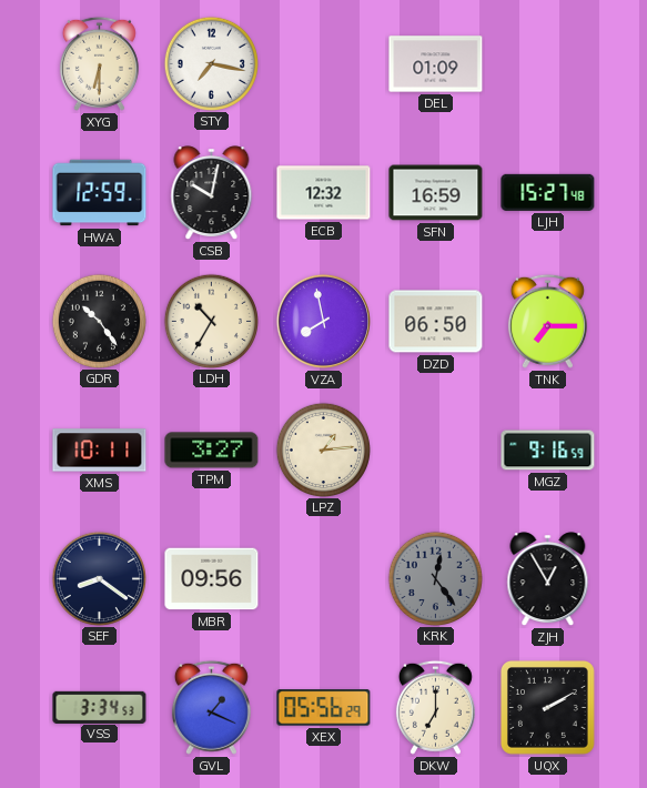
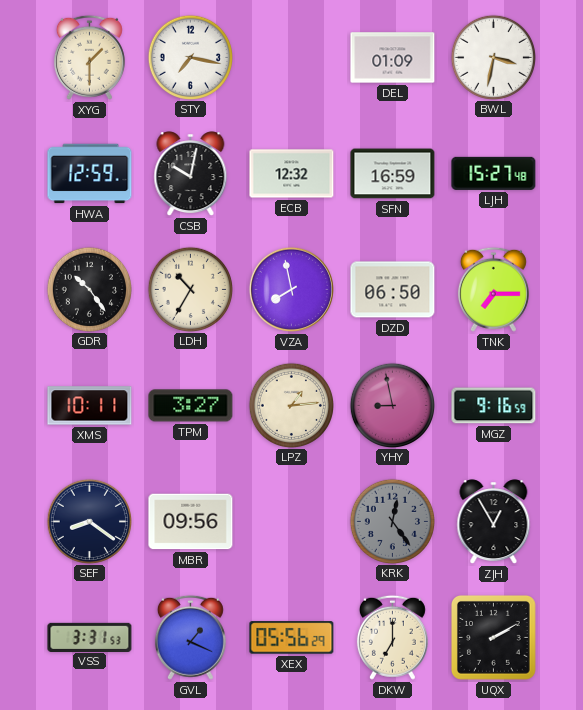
XYG: 6:30 -> 1:30
BWL: none -> 3:32
YHY: none -> 8:58
VSS: 3:34 -> 3:31
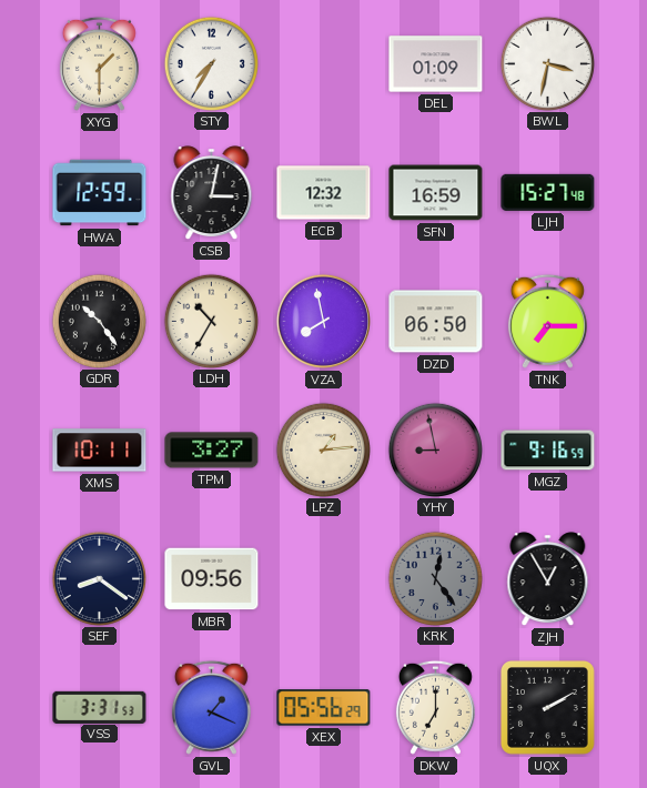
STY: 7:17 -> 7:35
CSB: 10:02 -> 3:02
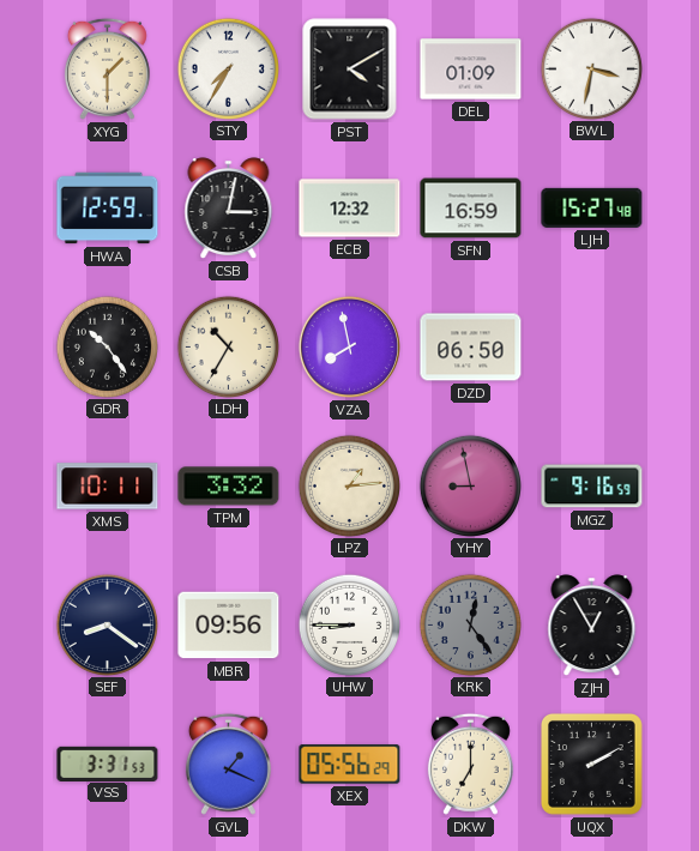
PST: none -> 4:10
TNK: 7:15 -> none
TPM: 3:27 -> 3:32
UHW: none -> 8:45
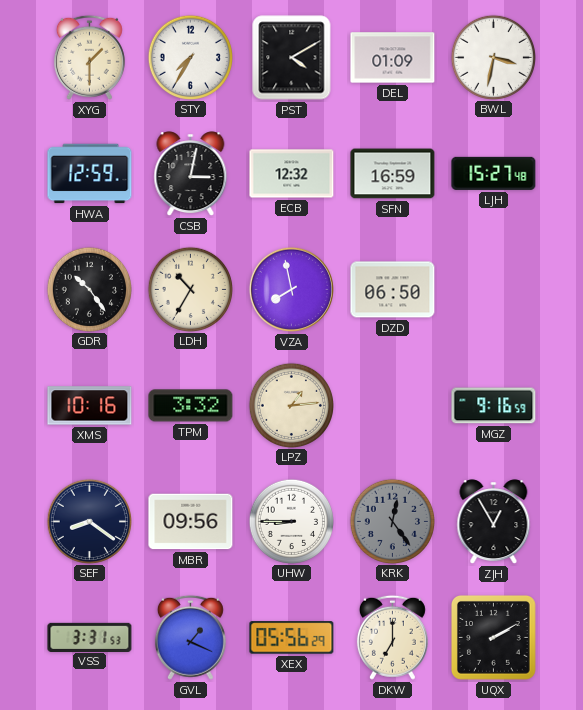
XMS: 10:11 -> 10:16
YHY: 8:58 -> none
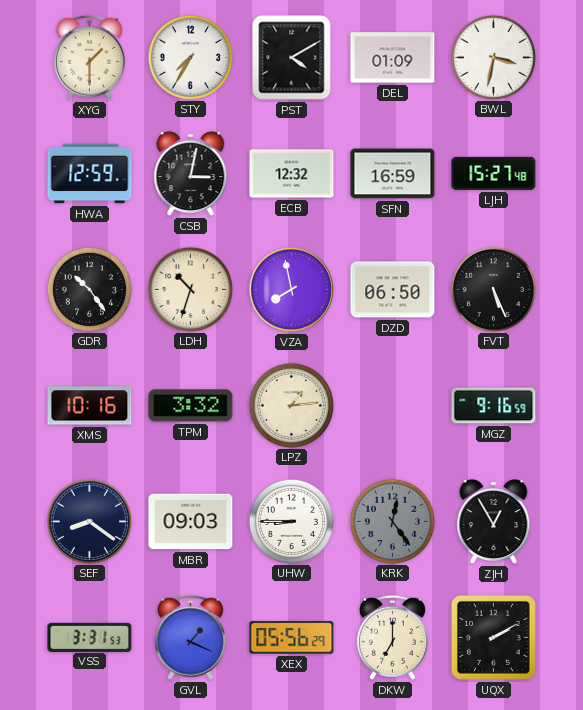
LDH: 10:35 -> 10:33
FVT: none -> 5:26
MBR: 09:56 -> 09:03
